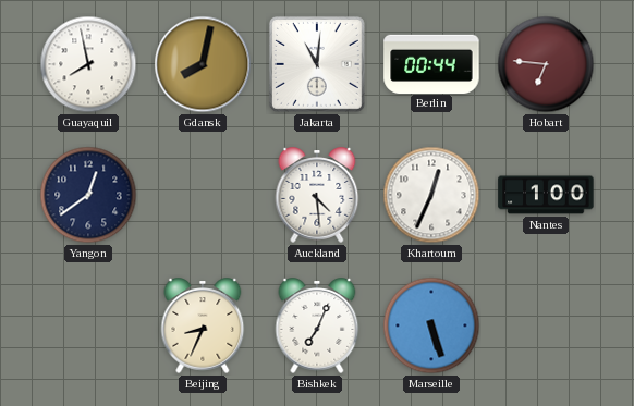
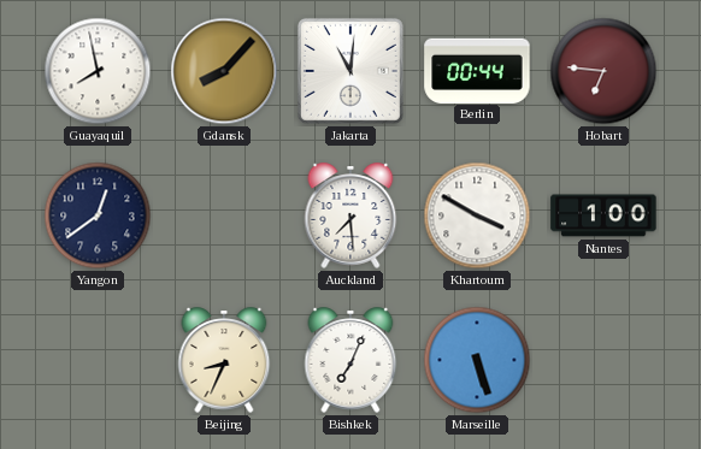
Gdansk: 8:02 -> 8:07
Auckland: 4:29 -> 7:29
Khartoum: 12:34 -> 3:50
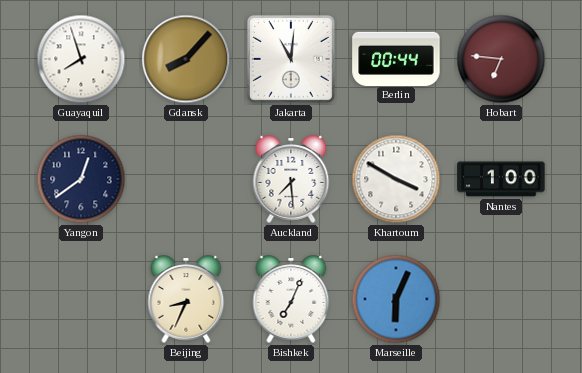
Guayaquil: 7:58 -> 7:57
Marseille: 5:27 -> 6:04
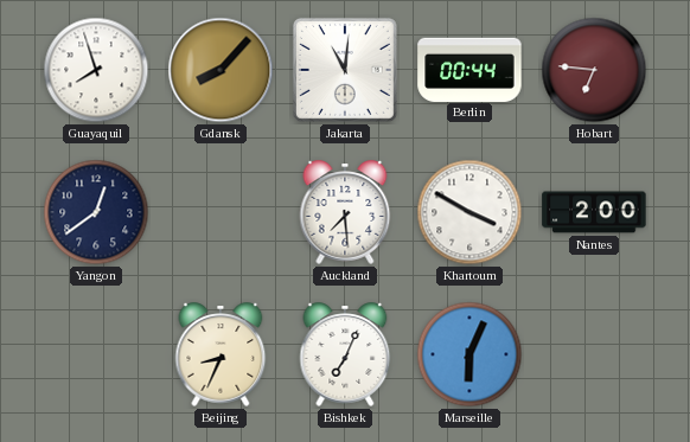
Nantes: 1:00 -> 2:00
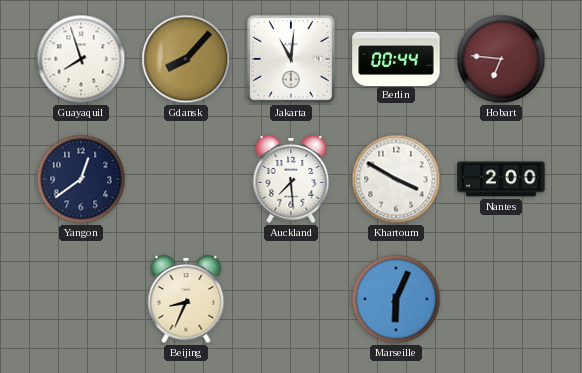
Bishkek: 7:04 -> none
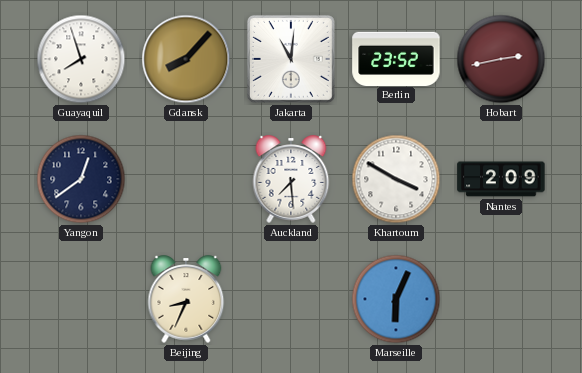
Berlin: 00:44 -> 23:52
Hobart: 6:46 -> 2:43
Nantes: 2:00 -> 2:09
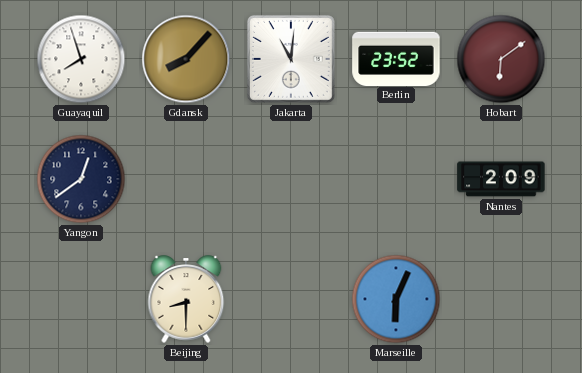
Hobart: 2:43 -> 6:09
Auckland: 7:29 -> none
Khartoum: 3:50 -> none
Beijing: 8:34 -> 8:30
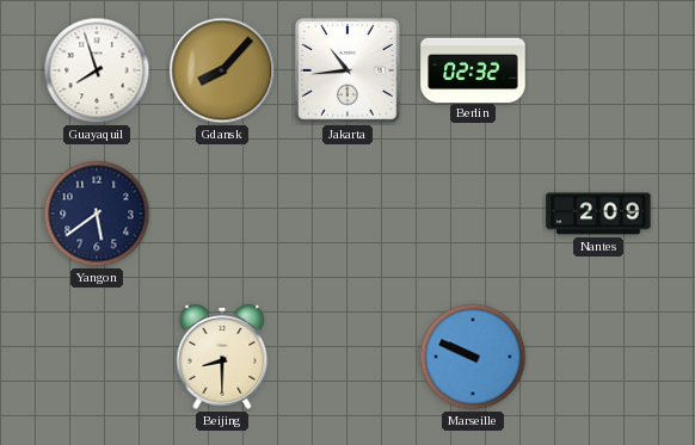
Jakarta: 11:01 -> 10:44
Berlin: 23:52 -> 02:32
Hobart: 6:09 -> none
Yangon: 12:39 -> 5:39
Marseille: 6:04 -> 9:49
